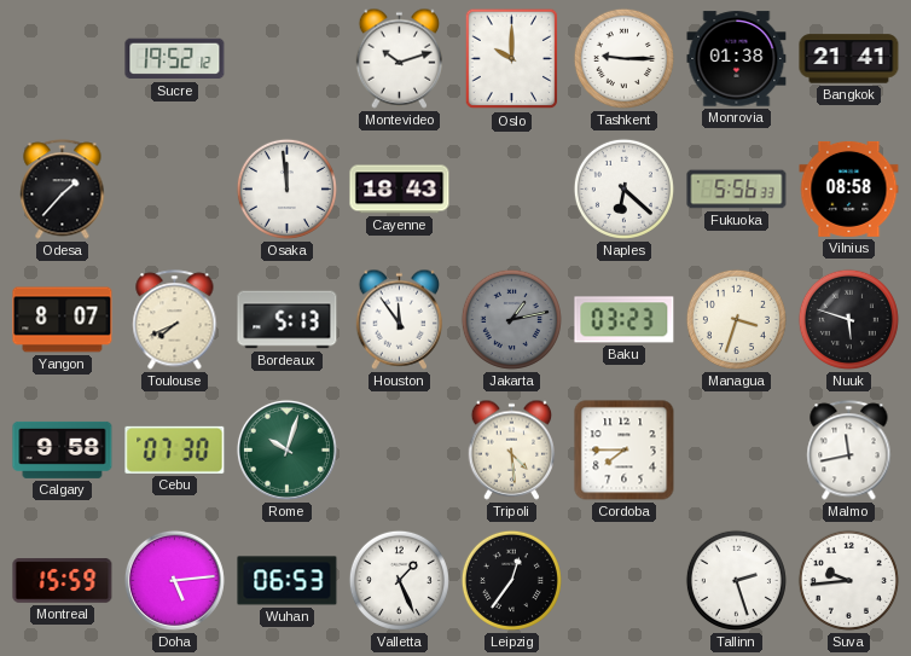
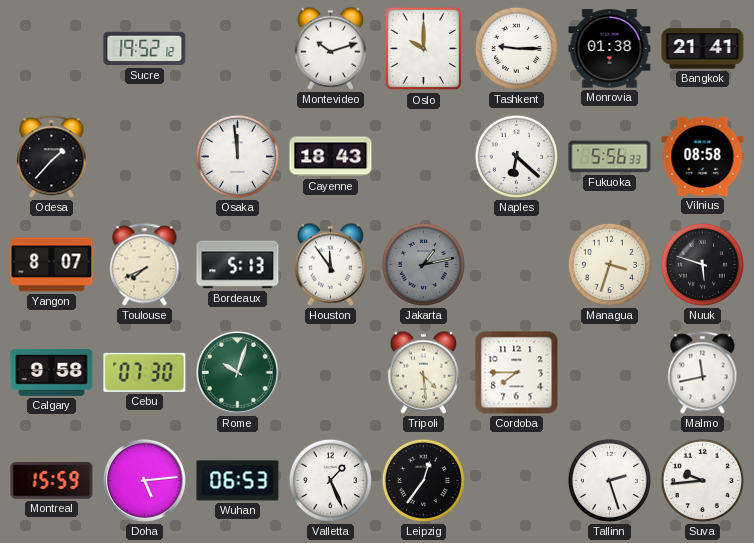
Baku: 03:23 -> none
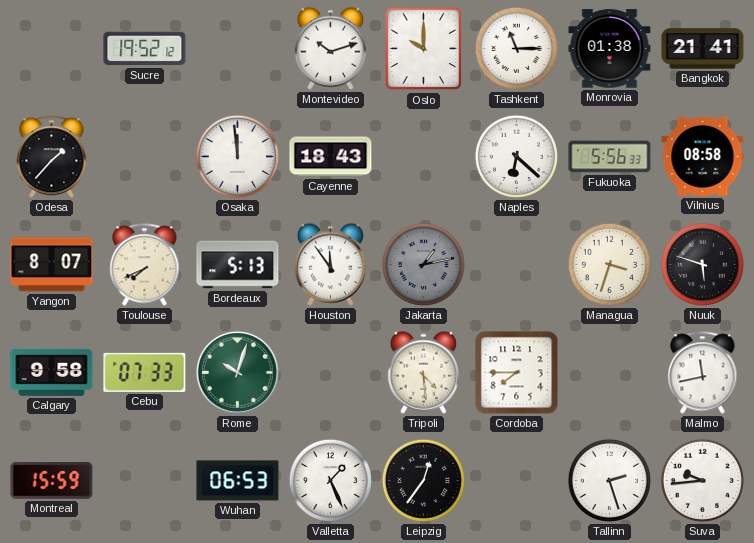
Tashkent: 9:15 -> 11:15
Cebu: 07:30 -> 07:33
Doha: 5:14 -> none
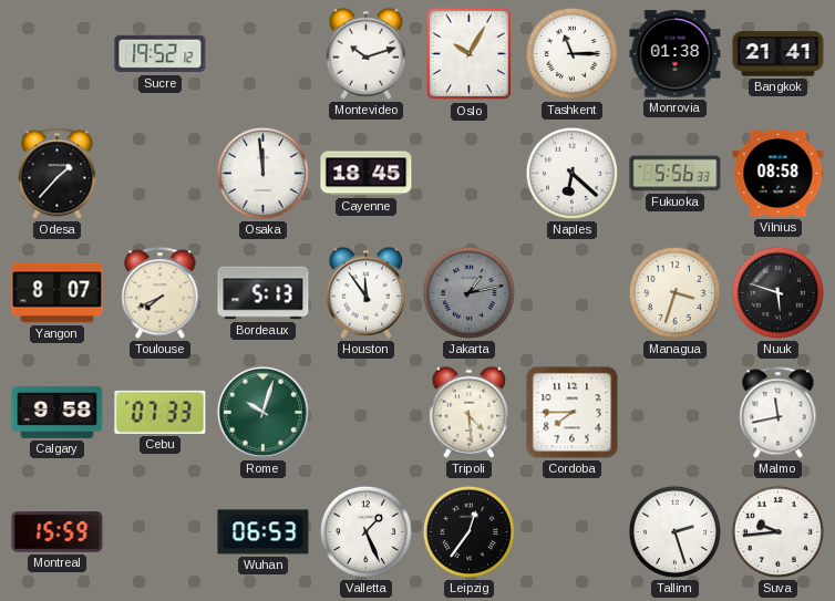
Oslo: 10:00 -> 10:05
Cayenne: 18:43 -> 18:45
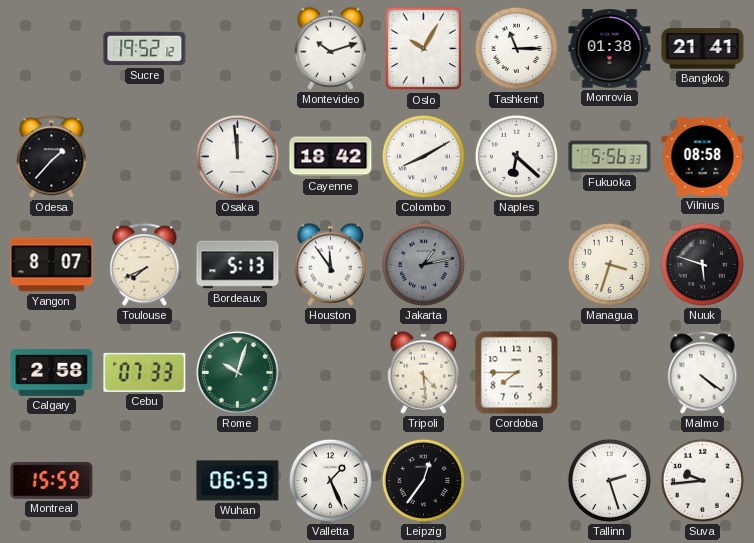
Cayenne: 18:45 -> 18:42
Colombo: none -> 8:10
Calgary: 9:58 -> 2:58
Malmo: 11:43 -> 4:21
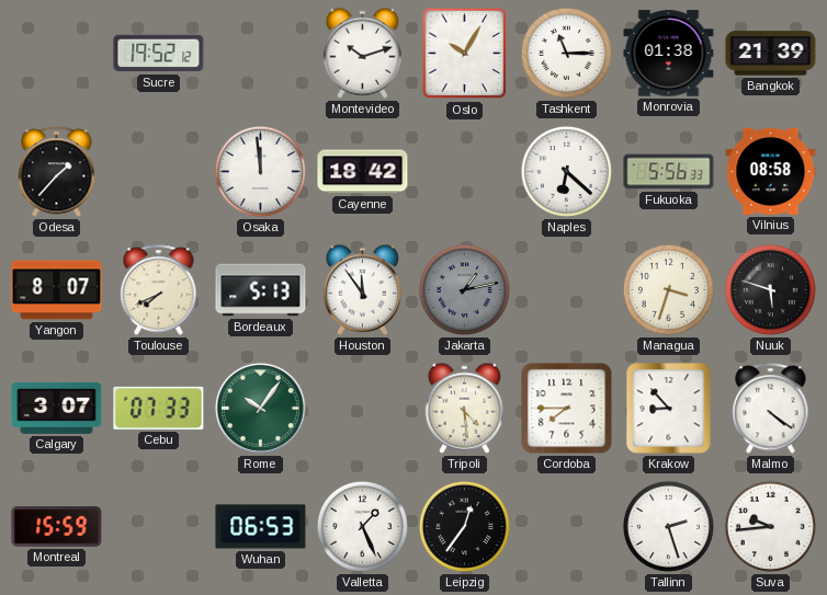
Bangkok: 21:41 -> 21:39
Colombo: 8:10 -> none
Calgary: 2:58 -> 3:07
Rome: 10:03 -> 10:06
Krakow: none -> 8:53
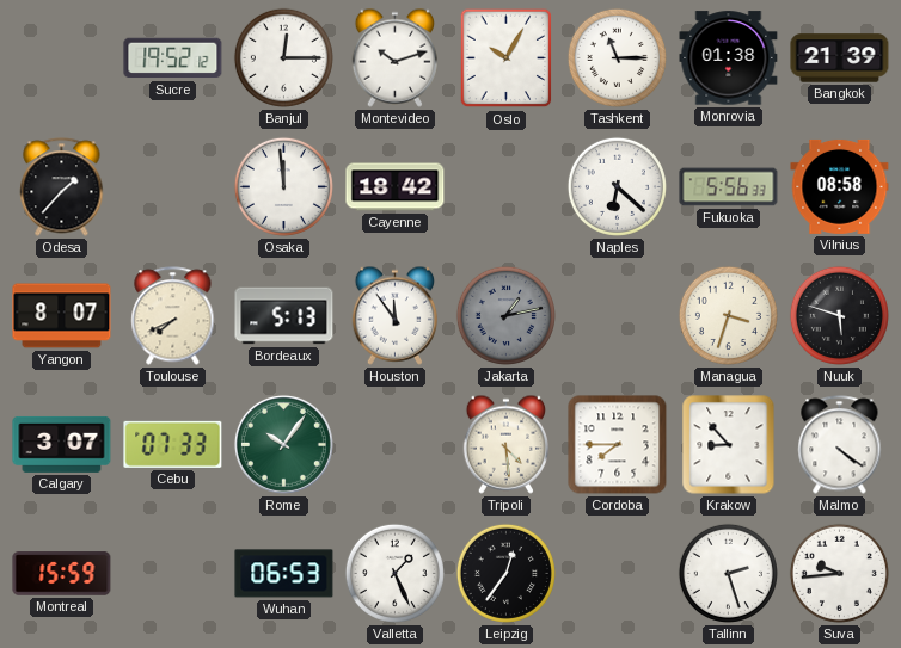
Banjul: none -> 12:15
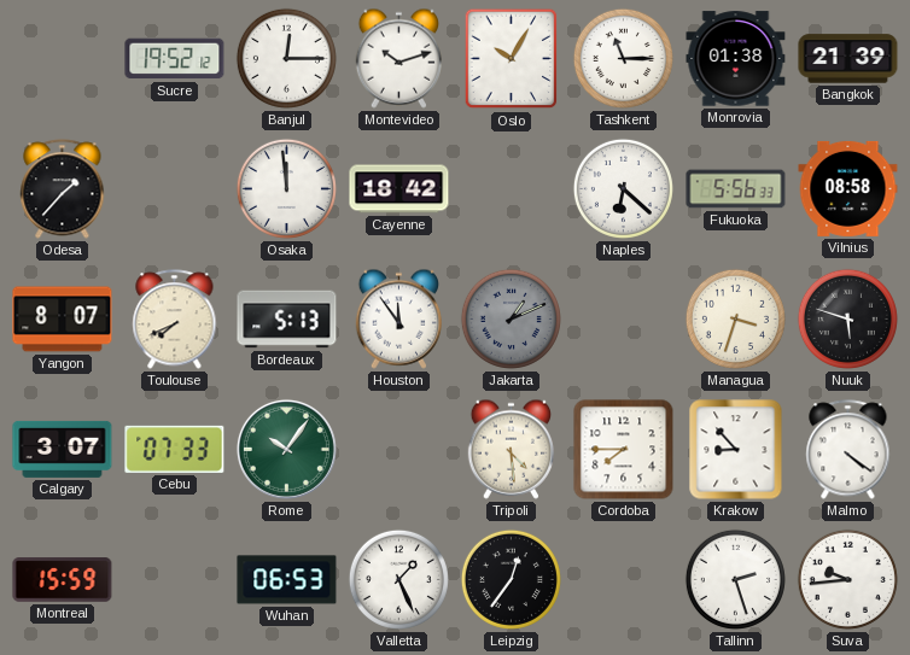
Jakarta: 1:13 -> 1:11
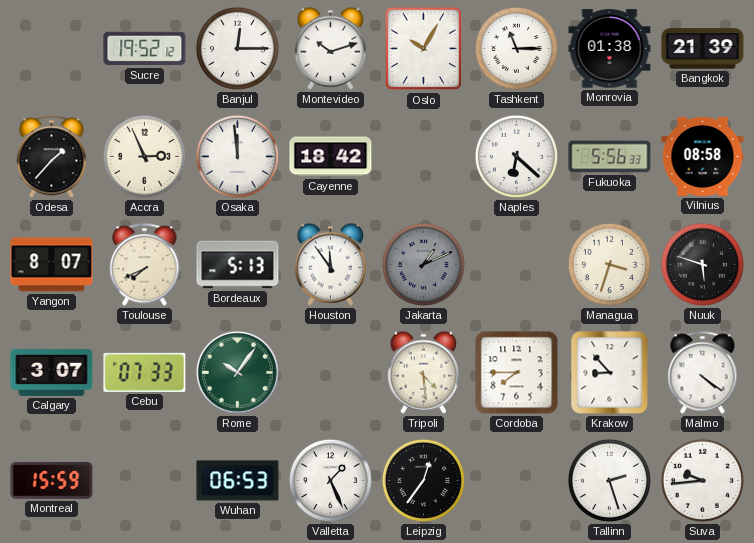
Accra: none -> 2:56
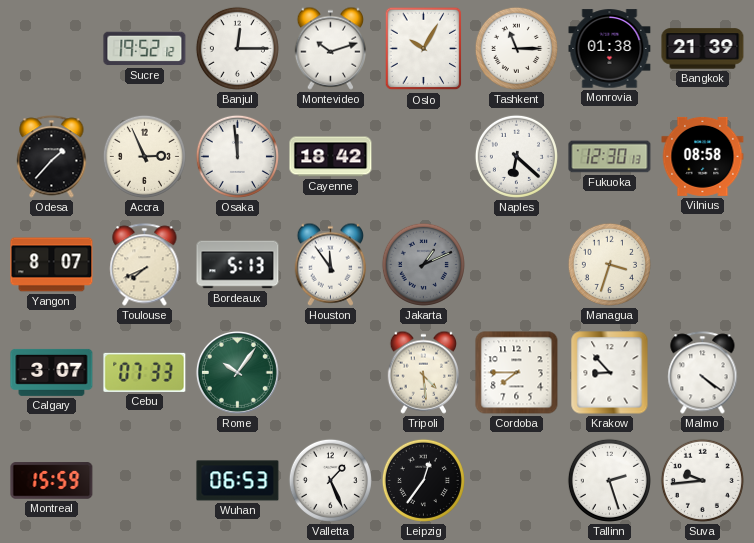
Fukuoka: 5:56 -> 12:30
Nuuk: 5:48 -> none
